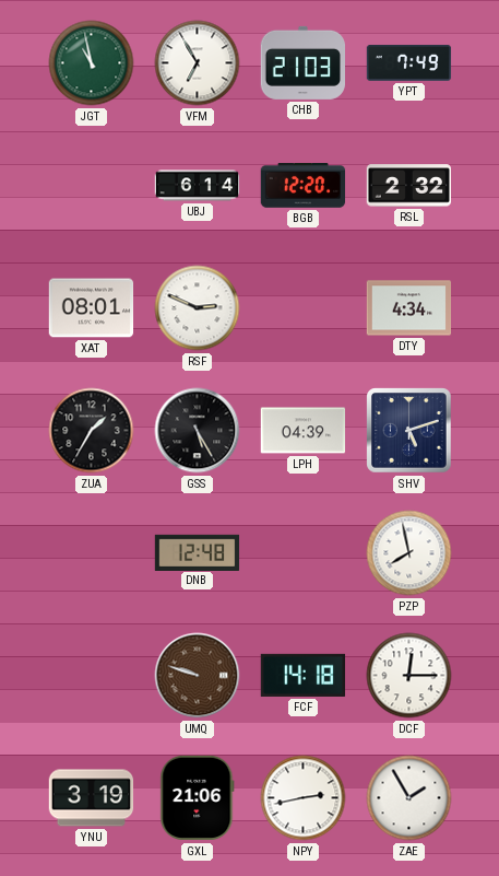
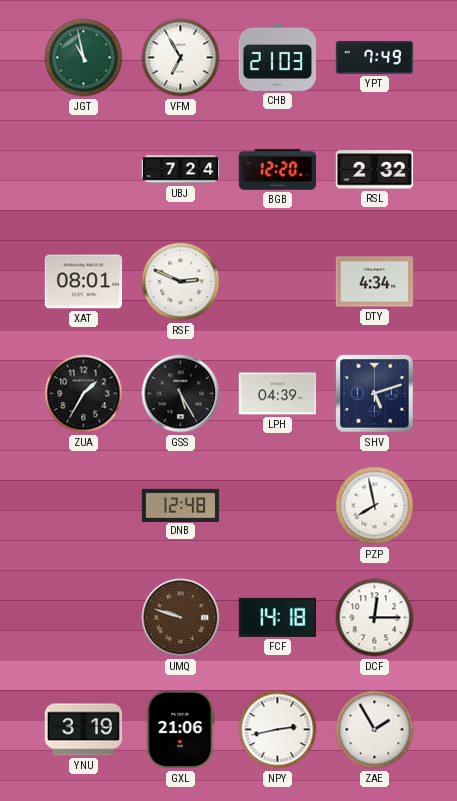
UBJ: 6:14 -> 7:24
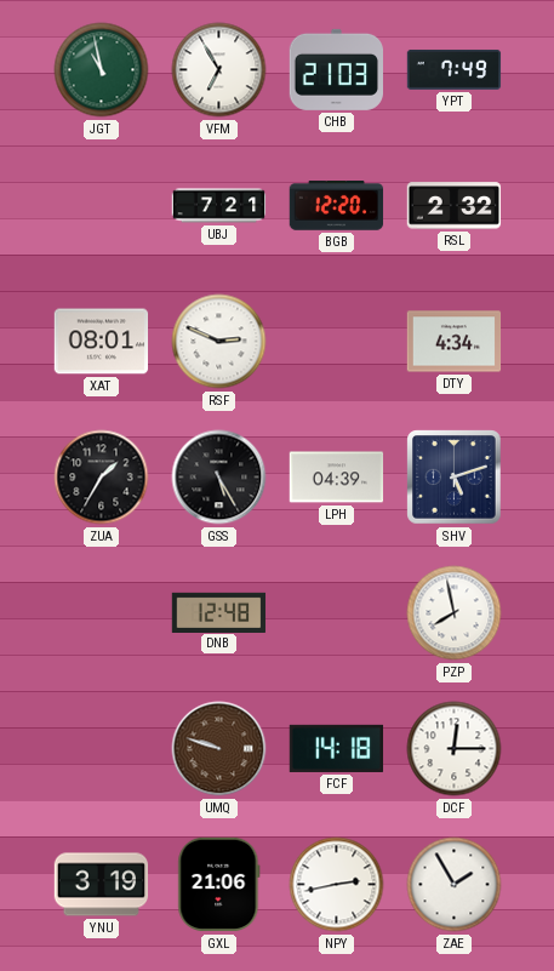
UBJ: 7:24 -> 7:21
